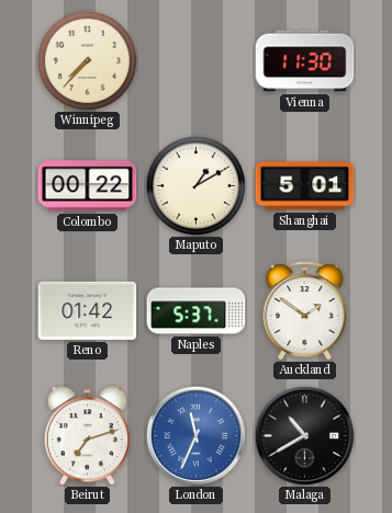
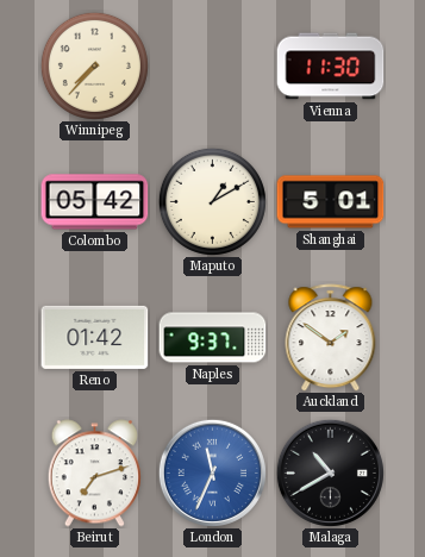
Colombo: 00:22 -> 05:42
Naples: 5:37 -> 9:37
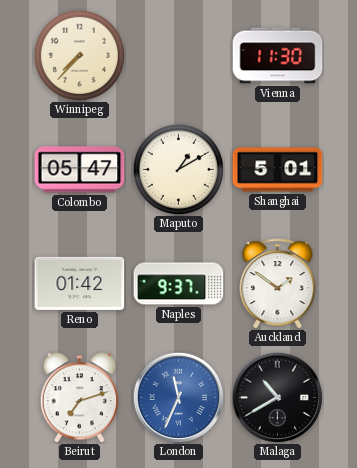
Colombo: 05:42 -> 05:47
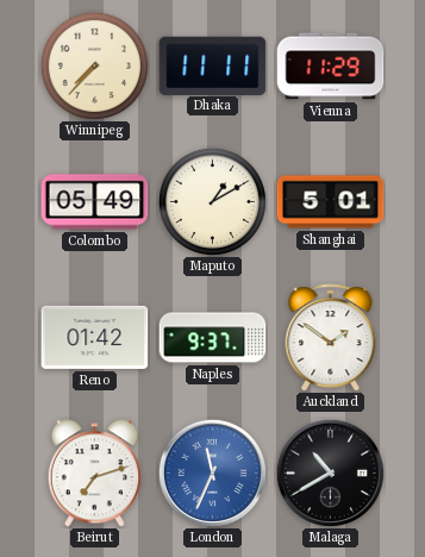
Dhaka: none -> 11:11
Vienna: 11:30 -> 11:29
Colombo: 05:47 -> 05:49
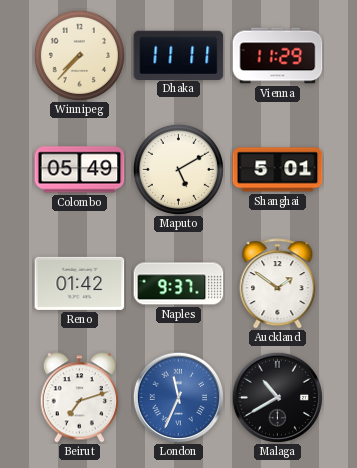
Maputo: 1:10 -> 5:10
